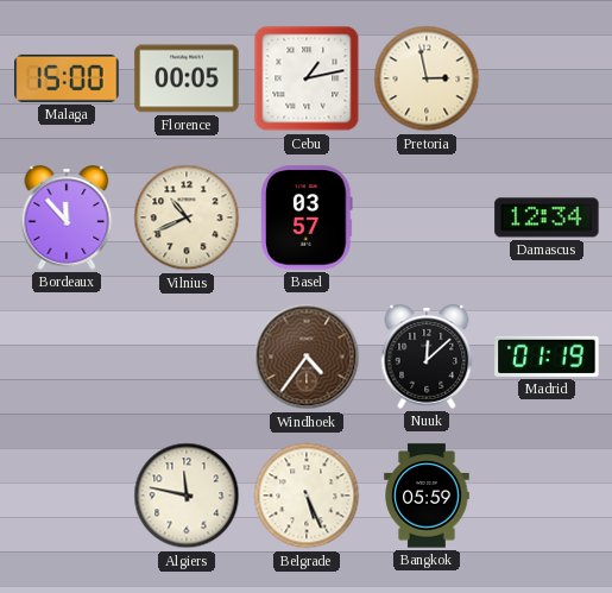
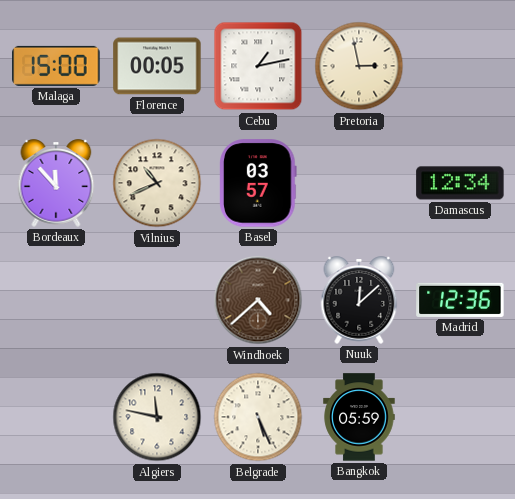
Windhoek: 4:36 -> 4:38
Madrid: 01:19 -> 12:36
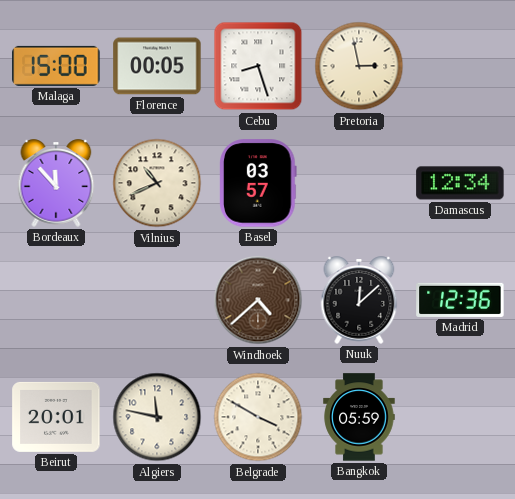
Cebu: 1:13 -> 8:27
Beirut: none -> 20:01
Belgrade: 5:26 -> 3:50
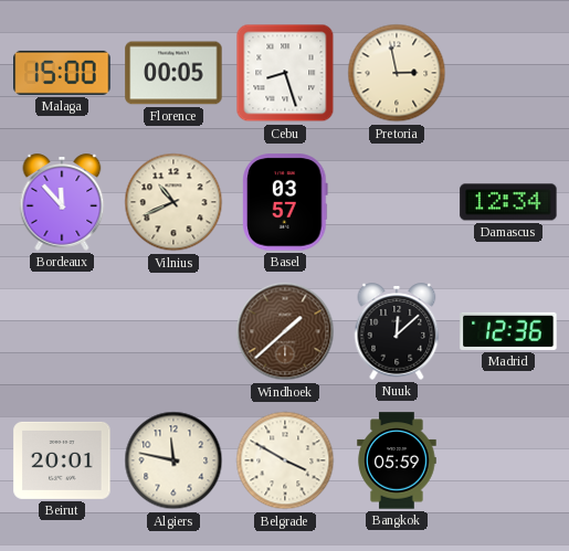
Windhoek: 4:38 -> 1:38
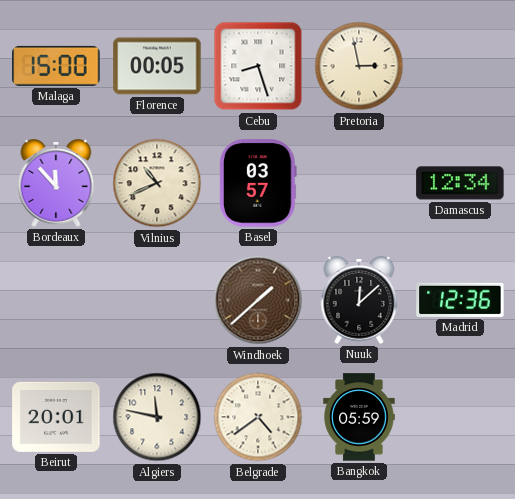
Belgrade: 3:50 -> 4:39
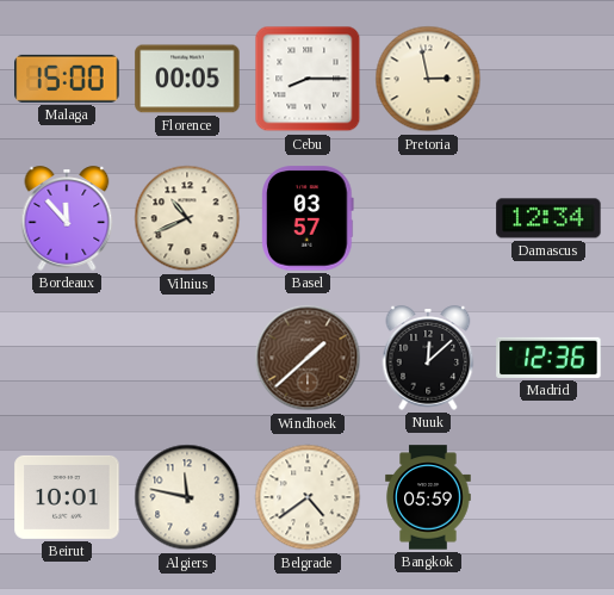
Cebu: 8:27 -> 8:15
Beirut: 20:01 -> 10:01
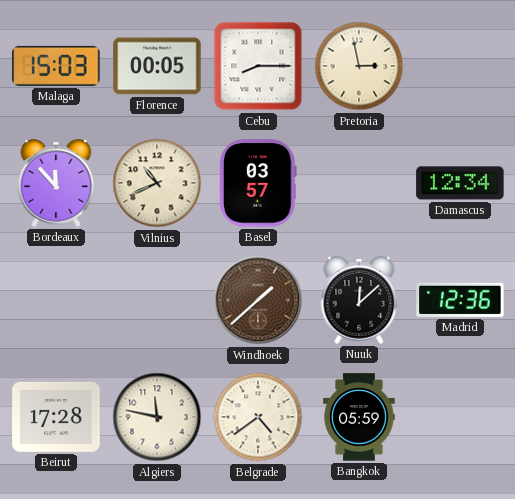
Malaga: 15:00 -> 15:03
Beirut: 10:01 -> 17:28
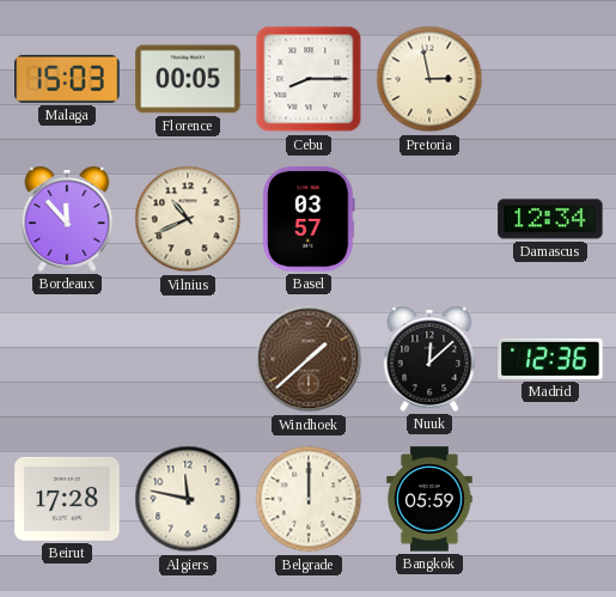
Belgrade: 4:39 -> 12:00
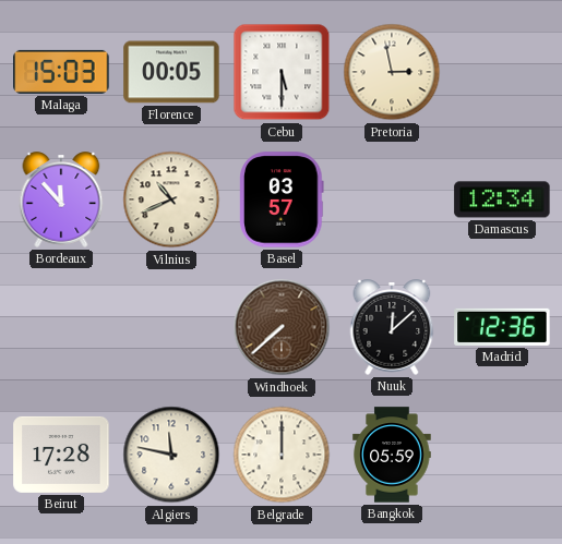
Cebu: 8:15 -> 5:30
Windhoek: 1:38 -> 7:38
